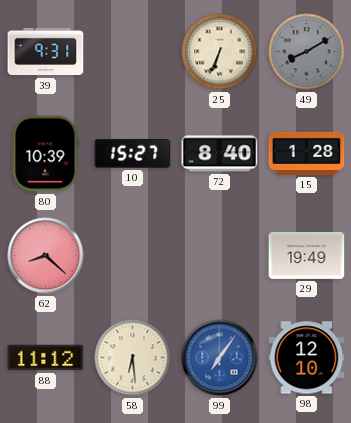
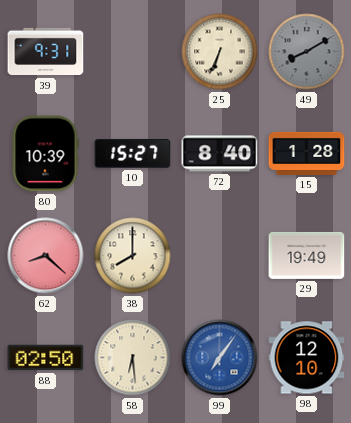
38: none -> 8:00
88: 11:12 -> 02:50
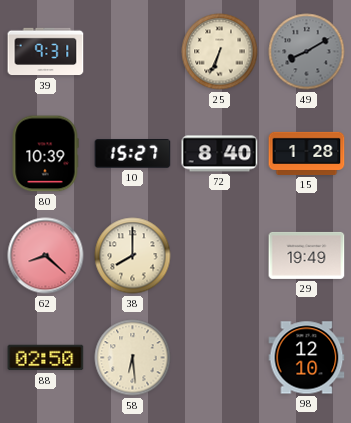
99: 7:06 -> none
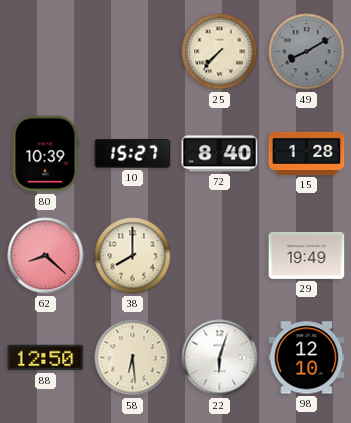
39: 9:31 -> none
25: 6:34 -> 7:37
88: 02:50 -> 12:50
22: none -> 6:03
